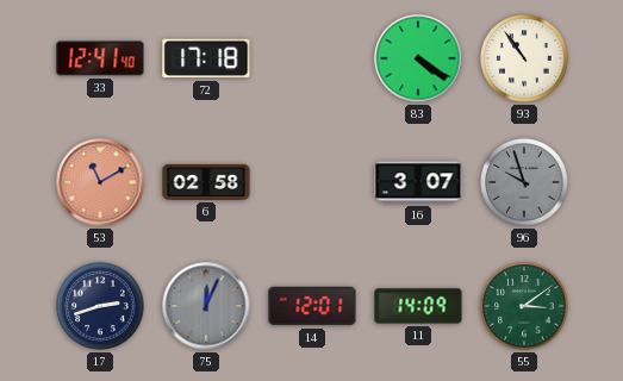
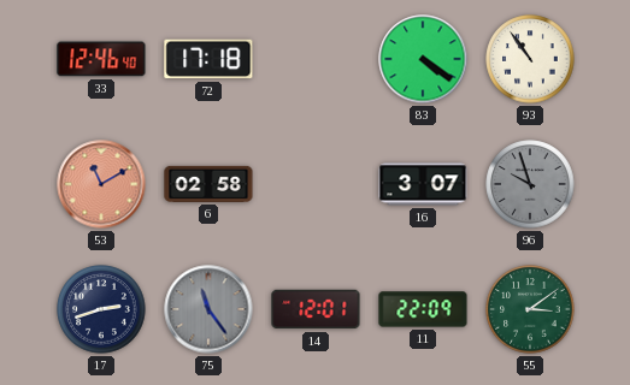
33: 12:41 -> 12:46
75: 12:04 -> 11:24
11: 14:09 -> 22:09
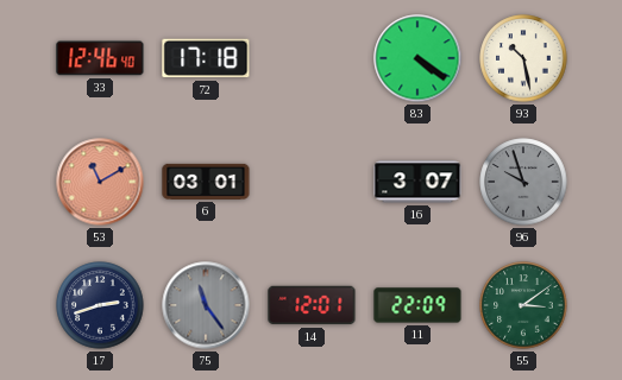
93: 10:54 -> 10:28
6: 02:58 -> 03:01
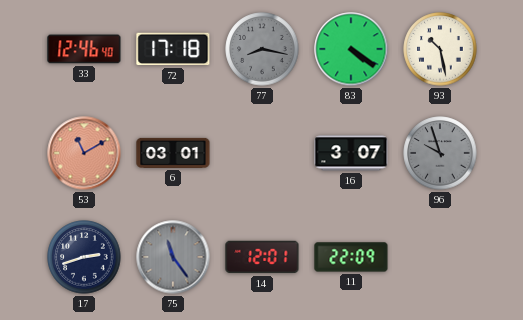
77: none -> 8:17
55: 3:09 -> none
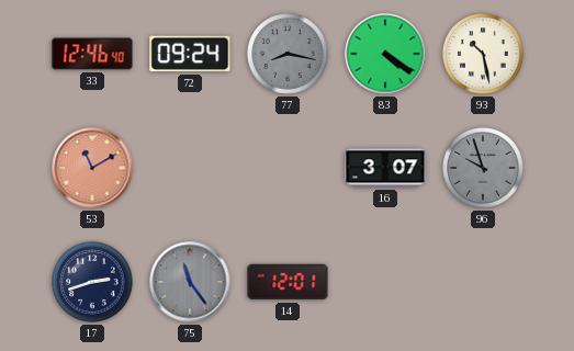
72: 17:18 -> 09:24
6: 03:01 -> none
11: 22:09 -> none
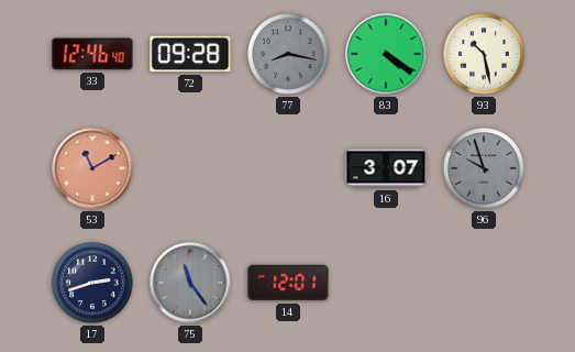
72: 09:24 -> 09:28
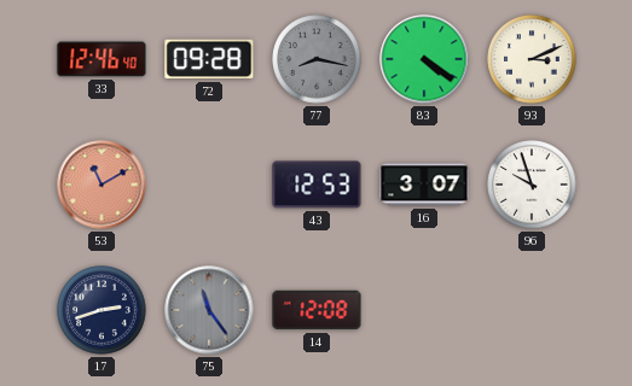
93: 10:28 -> 3:11
43: none -> 12:53
96 dial: grey -> white
14: 12:01 -> 12:08
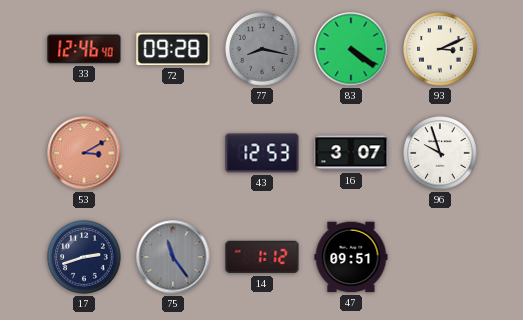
53: 11:10 -> 3:10
14: 12:08 -> 1:12
47: none -> 09:51
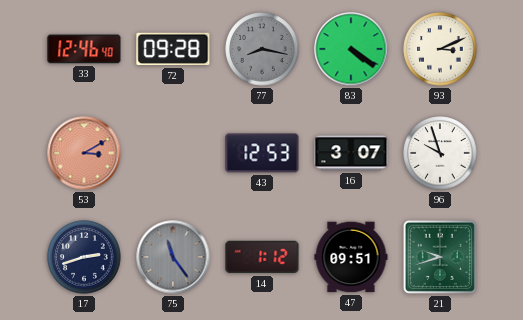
21: none -> 9:42
